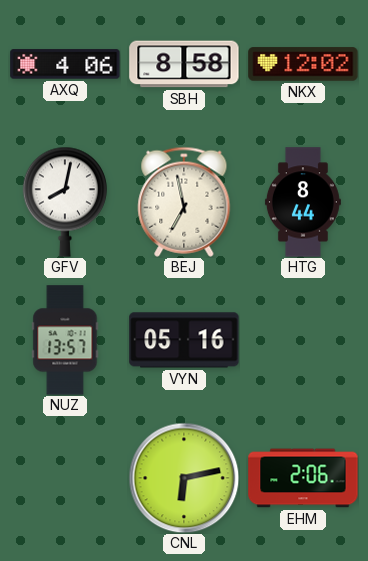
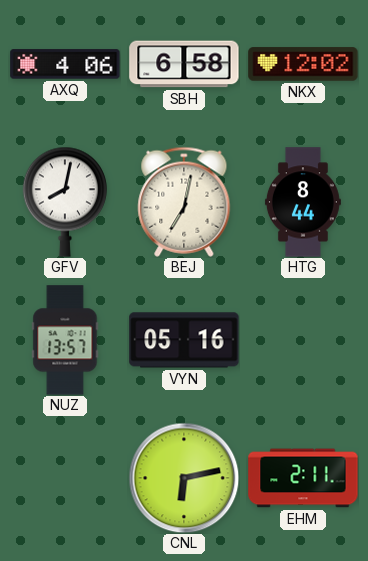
SBH: 8:58 -> 6:58
BEJ: 6:58 -> 7:02
EHM: 2:06 -> 2:11
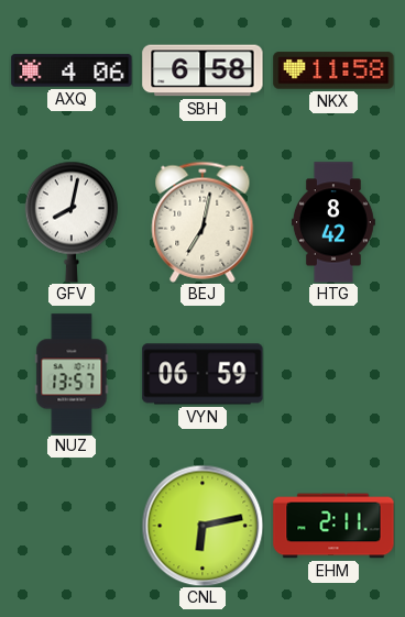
NKX: 12:02 -> 11:58
HTG: 8:44 -> 8:42
VYN: 05:16 -> 06:59
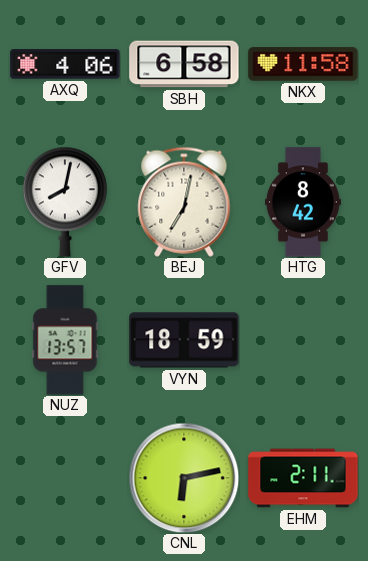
VYN: 06:59 -> 18:59
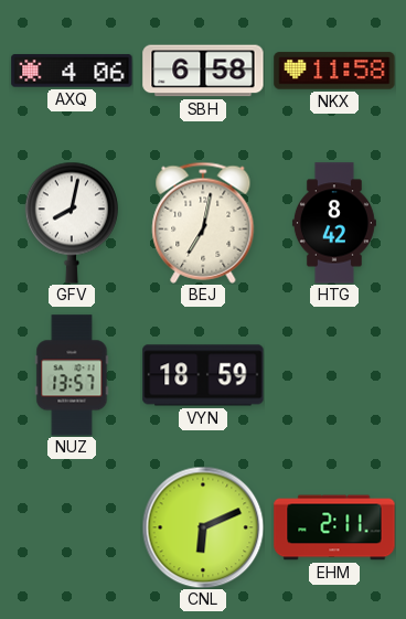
CNL: 6:13 -> 6:11
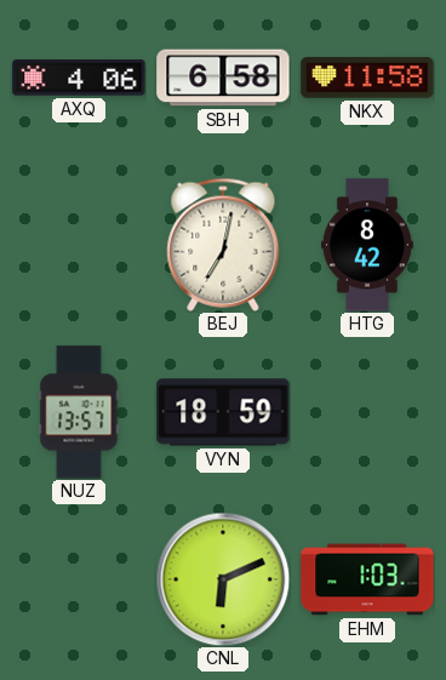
GFV: 8:02 -> none
EHM: 2:11 -> 1:03
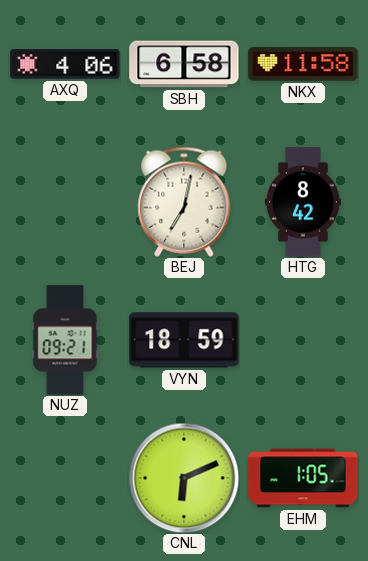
NUZ: 13:57 -> 09:21
EHM: 1:03 -> 1:05
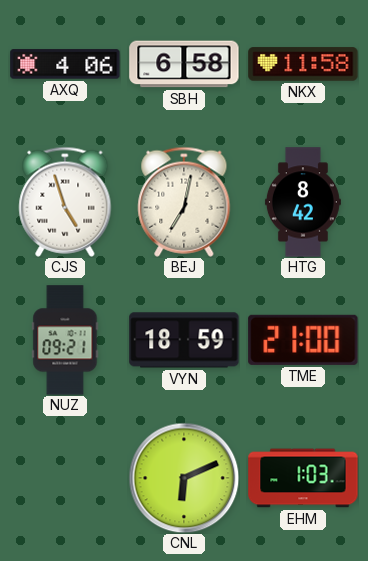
CJS: none -> 4:57
TME: none -> 21:00
EHM: 1:05 -> 1:03
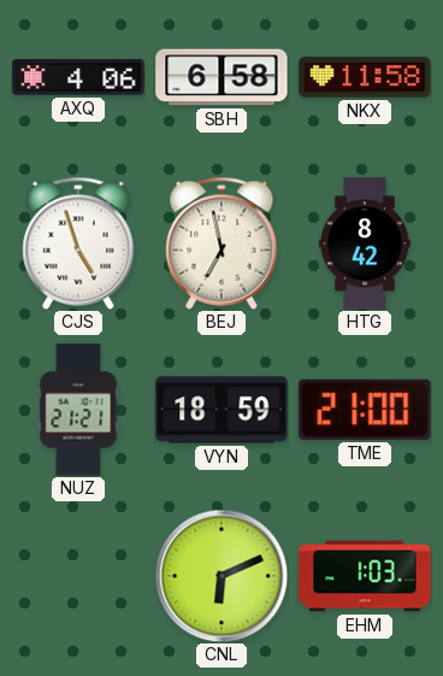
BEJ: 7:02 -> 6:58
NUZ: 09:21 -> 21:21
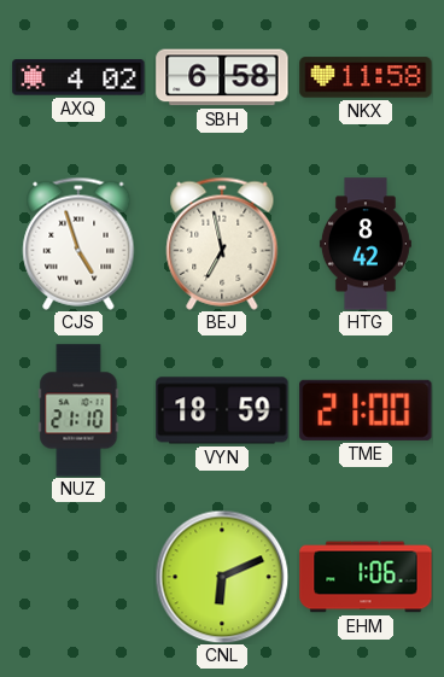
AXQ: 4:06 -> 4:02
NUZ: 21:21 -> 21:10
EHM: 1:03 -> 1:06
